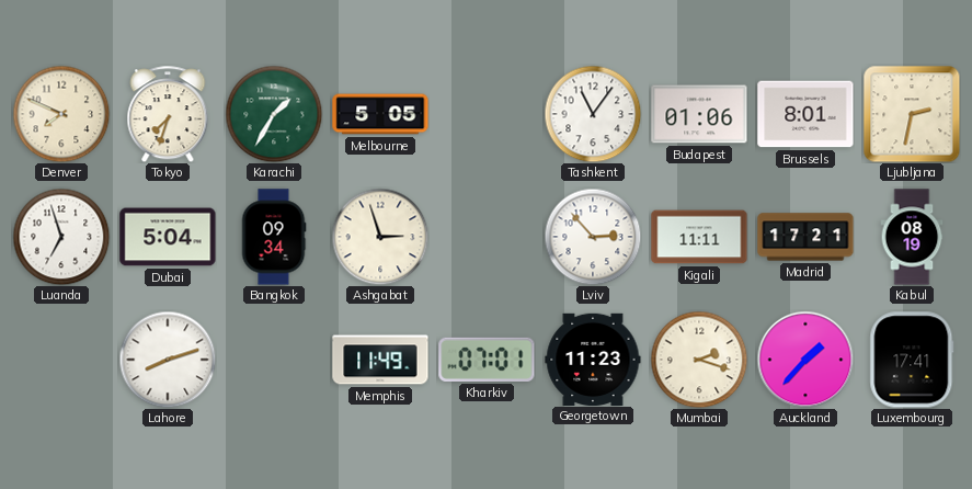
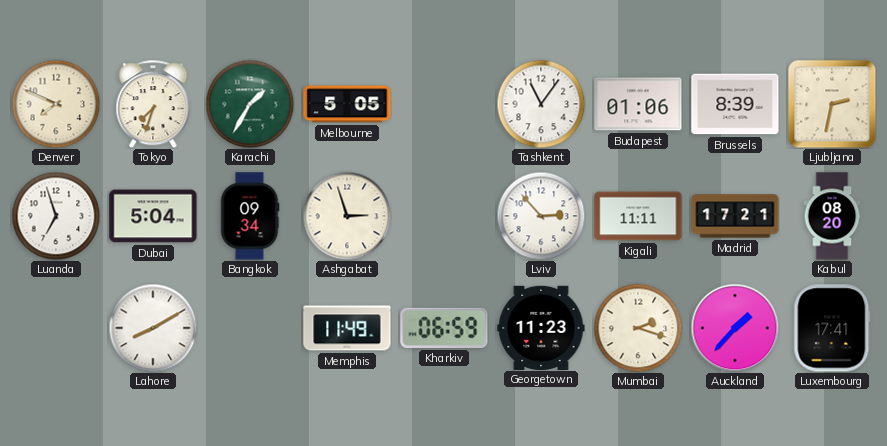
Brussels: 8:01 -> 8:39
Kabul: 08:19 -> 08:20
Lahore: 8:12 -> 8:10
Kharkiv: 07:01 -> 06:59
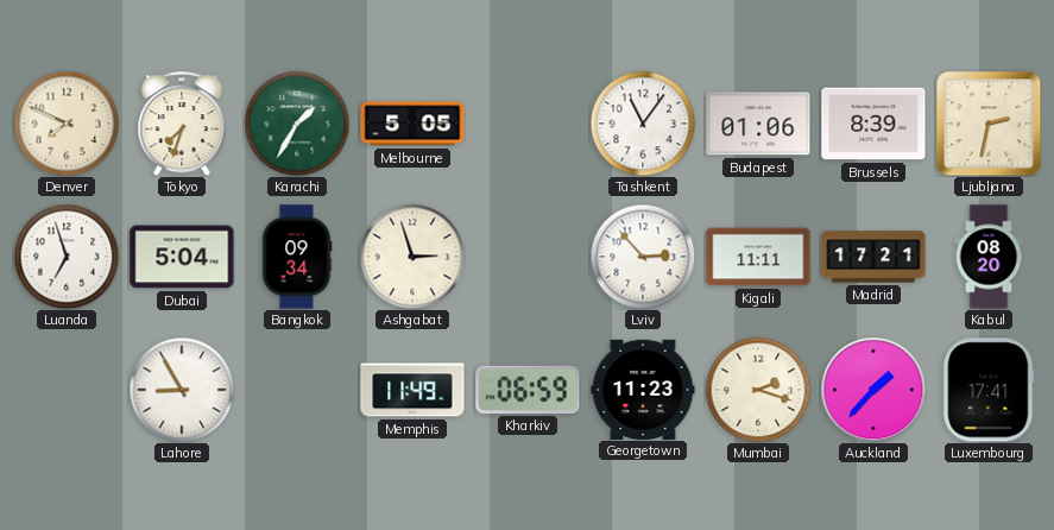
Lahore: 8:10 -> 8:55
